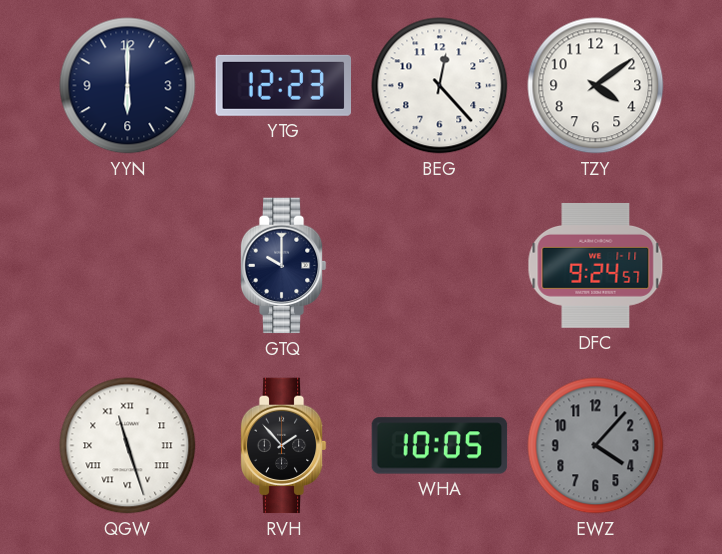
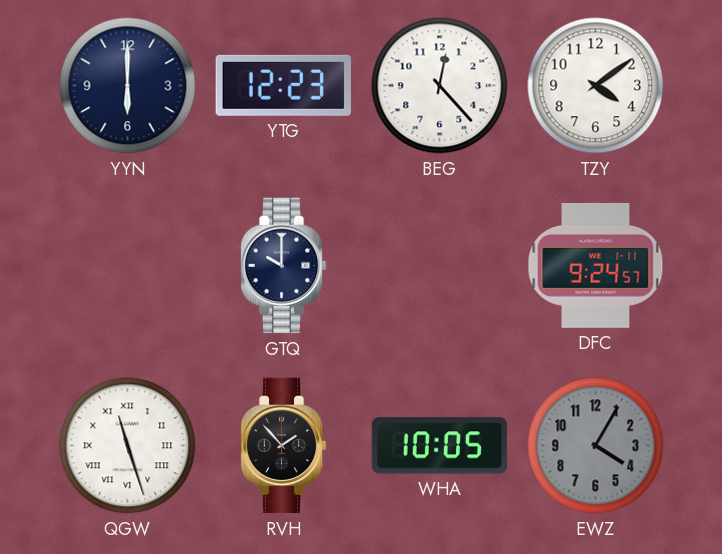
EWZ: 4:07 -> 4:05
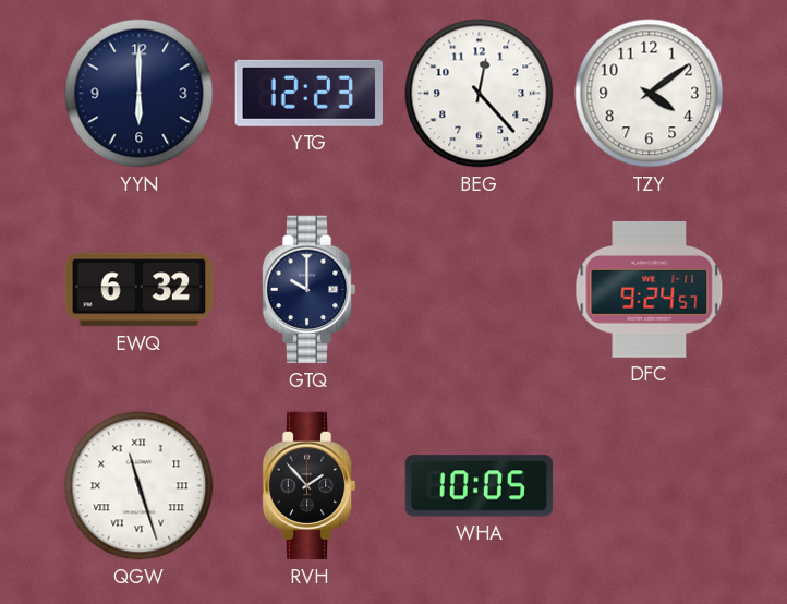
EWQ: none -> 6:32
EWZ: 4:05 -> none
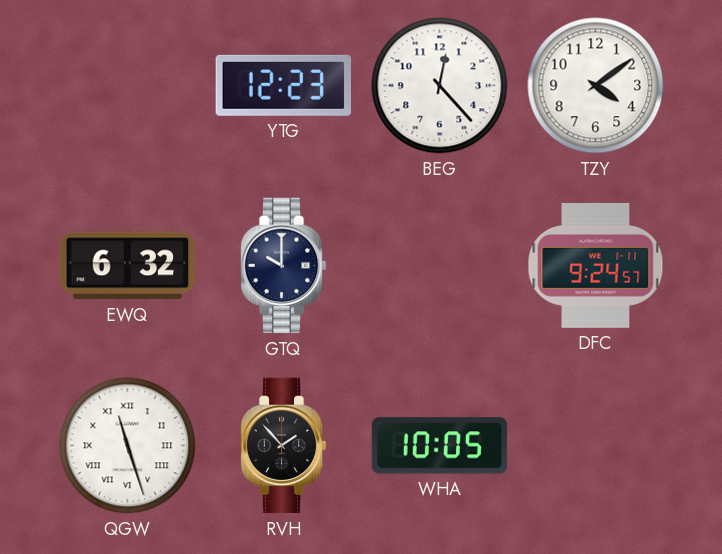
YYN: 6:00 -> none
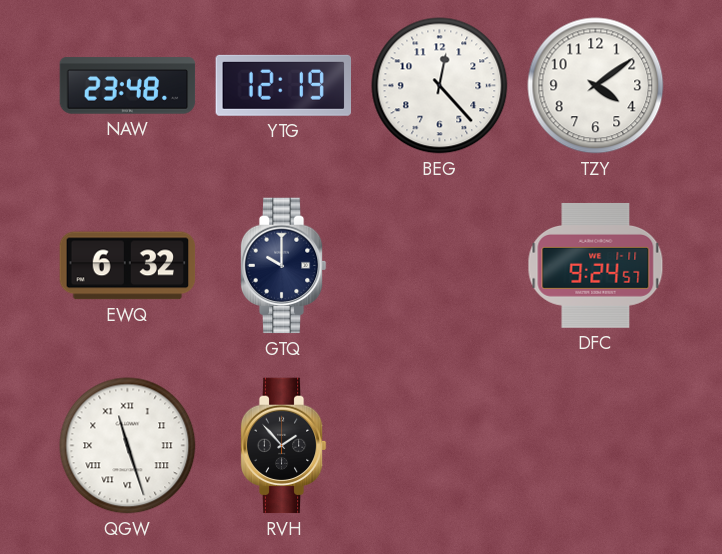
NAW: none -> 23:48
YTG: 12:23 -> 12:19
WHA: 10:05 -> none
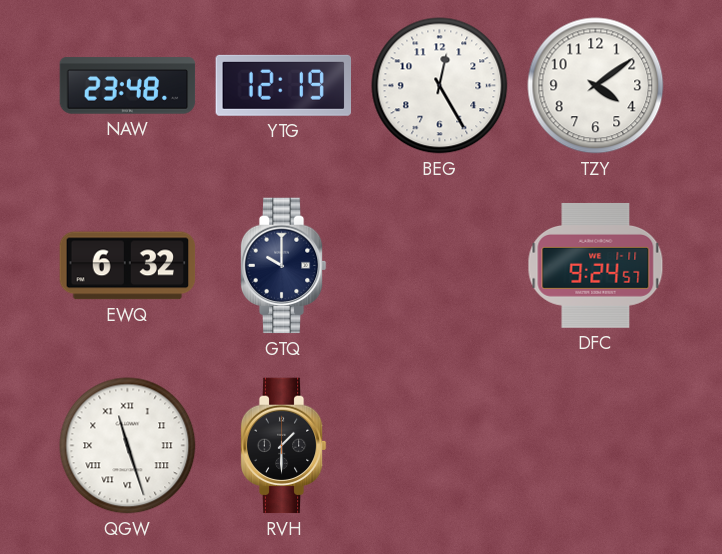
BEG: 12:23 -> 12:25
RVH: 1:53 -> 1:30
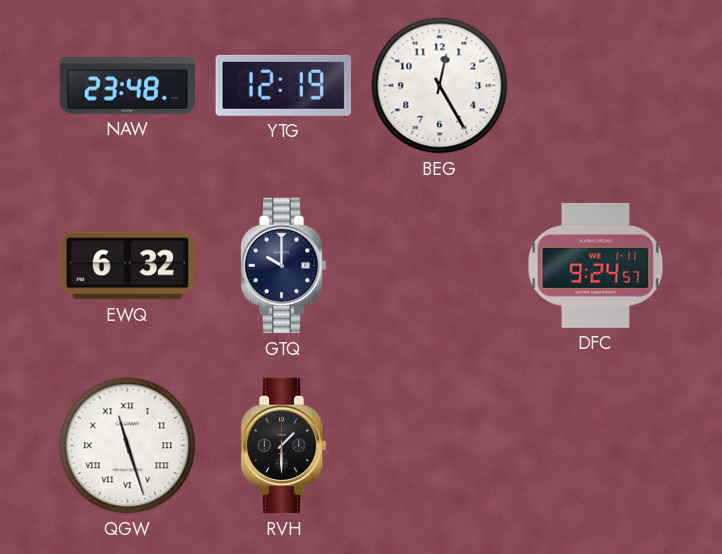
TZY: 4:09 -> none
